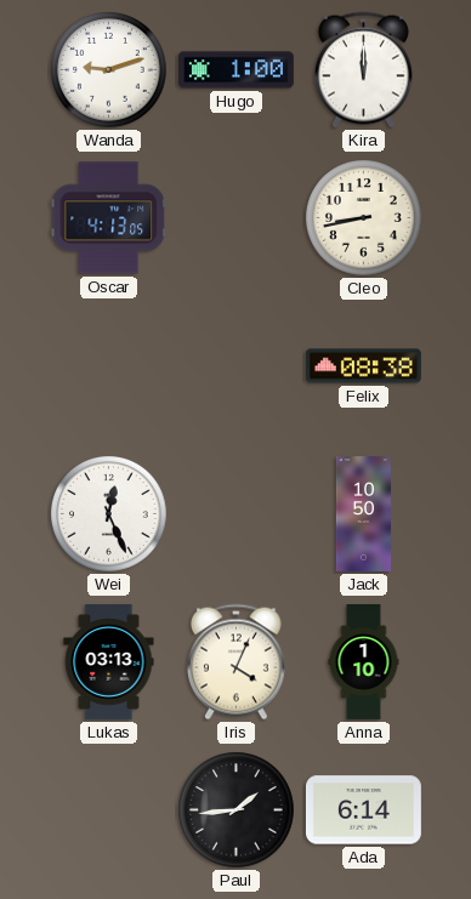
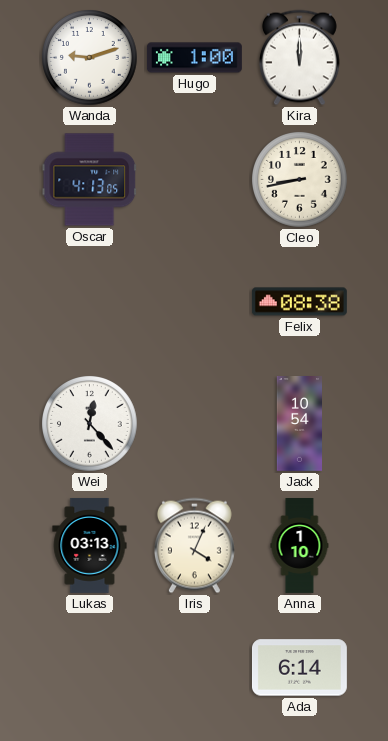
Wei: 12:26 -> 12:23
Jack: 10:50 -> 10:54
Paul: 1:44 -> none
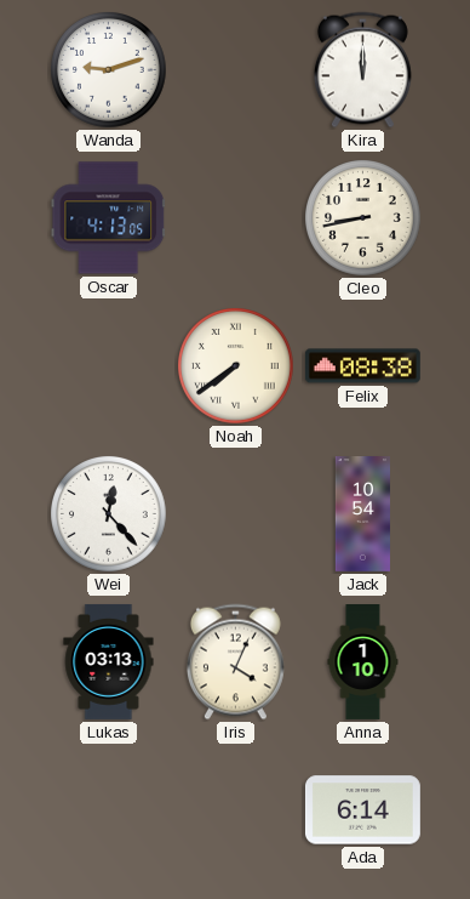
Hugo: 1:00 -> none
Noah: none -> 7:39
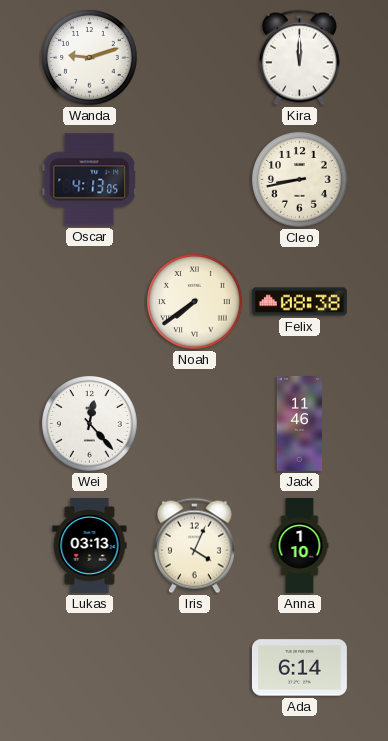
Jack: 10:54 -> 11:46
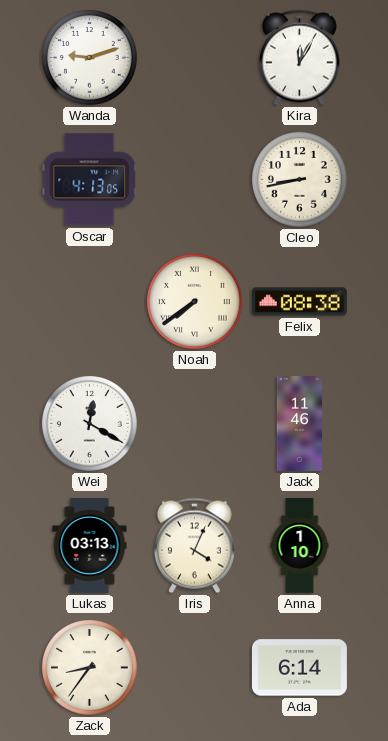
Kira: 12:00 -> 12:05
Wei: 12:23 -> 12:20
Zack: none -> 8:36
